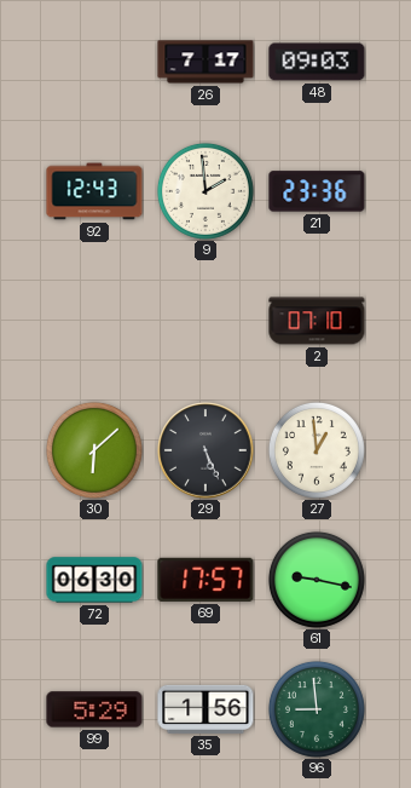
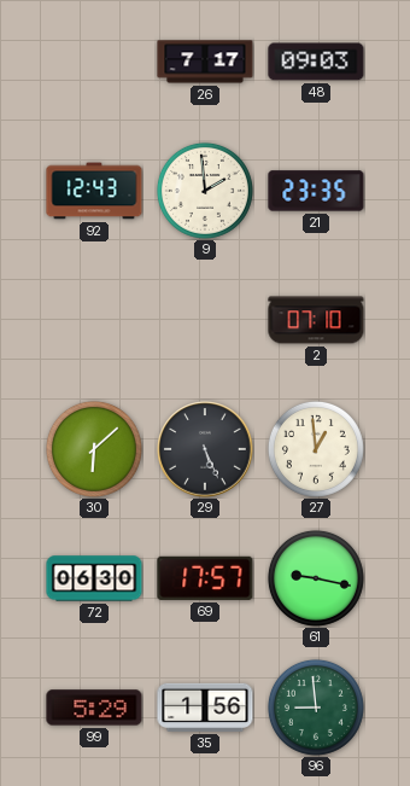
21: 23:36 -> 23:35
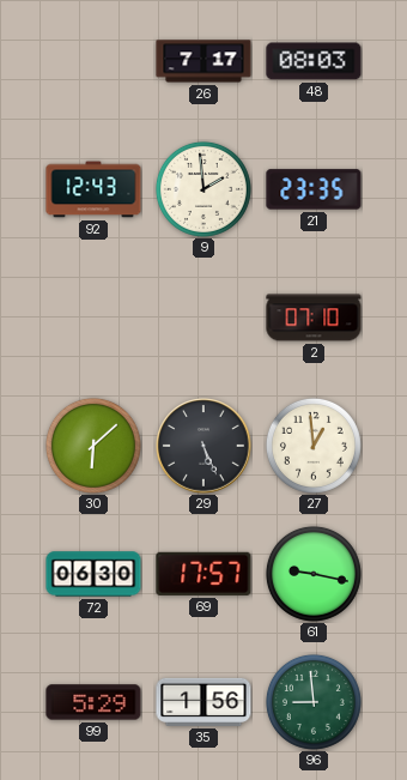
48: 09:03 -> 08:03
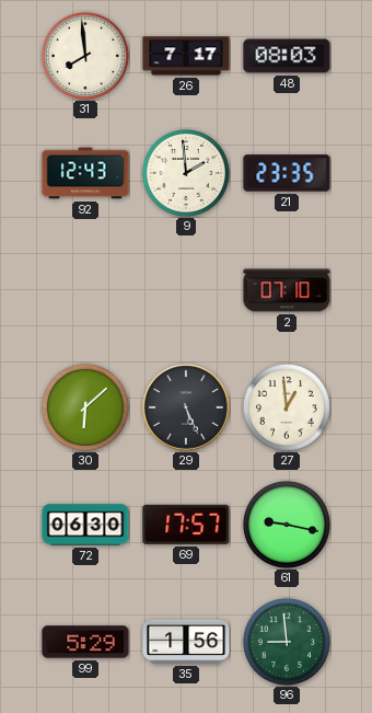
31: none -> 7:59
